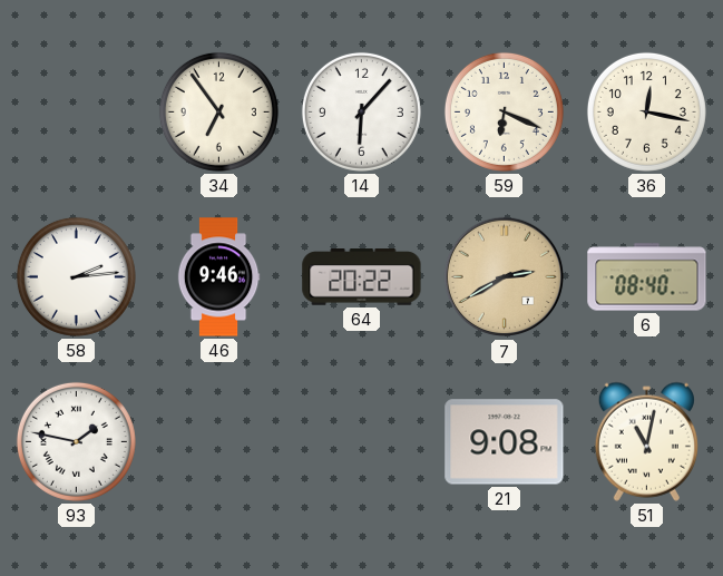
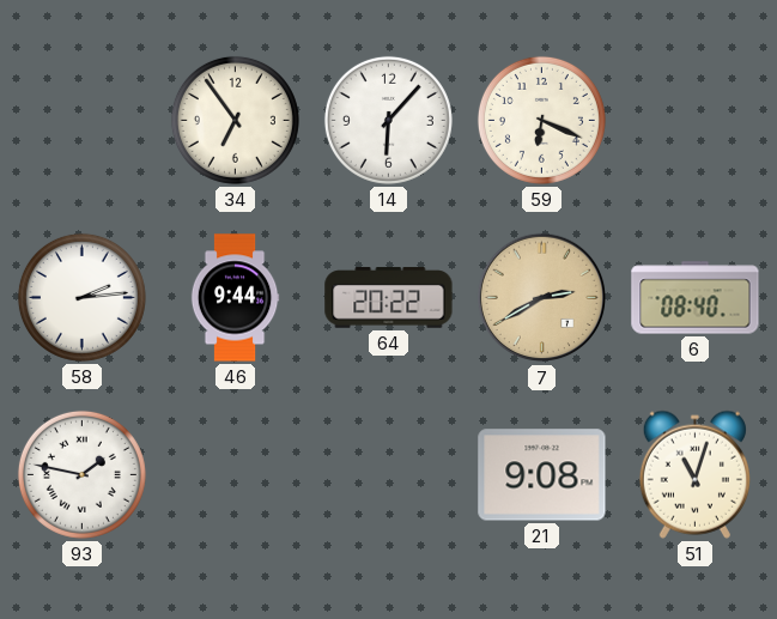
36: 12:17 -> none
46: 9:46 -> 9:44
51: 11:02 -> 11:03
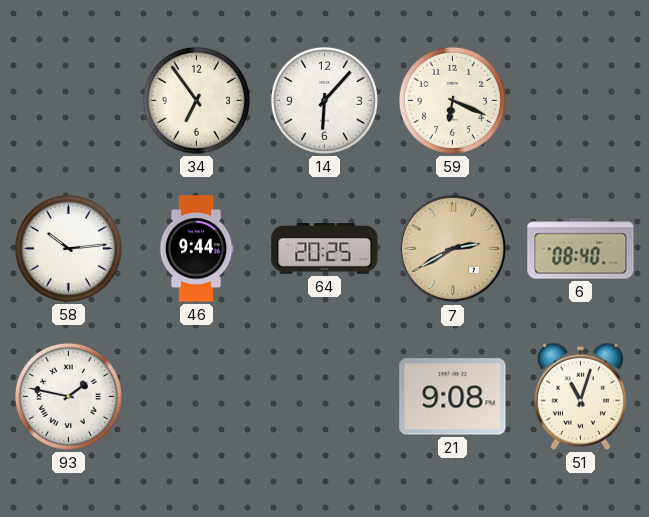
58: 2:14 -> 10:14
64: 20:22 -> 20:25
